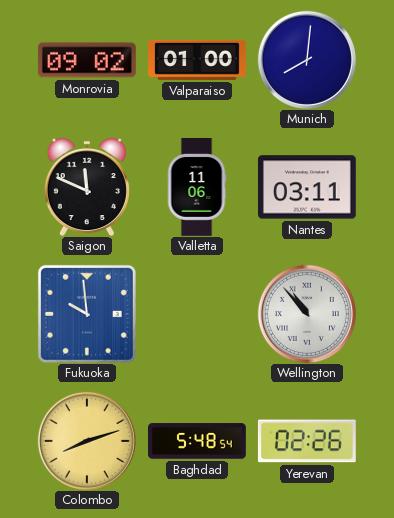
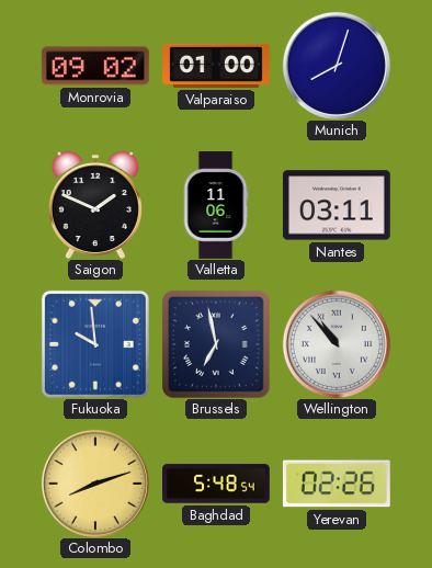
Munich: 8:01 -> 8:03
Saigon: 11:49 -> 1:49
Brussels: none -> 6:58
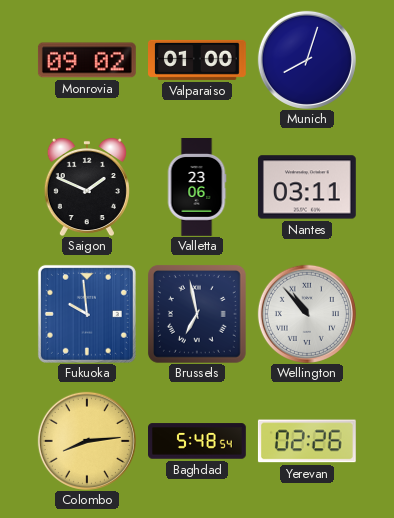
Valletta: 11:06 -> 23:06
Colombo: 8:12 -> 8:14
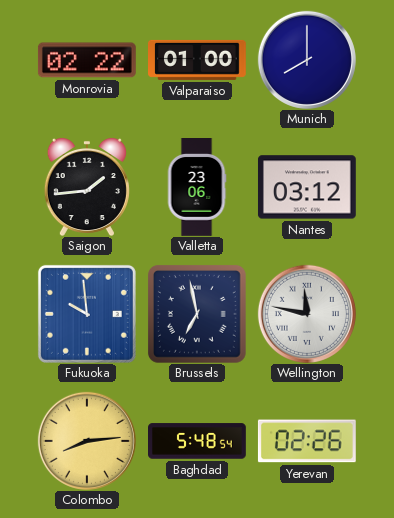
Monrovia: 09:02 -> 02:22
Munich: 8:03 -> 8:00
Saigon: 1:49 -> 1:44
Nantes: 03:11 -> 03:12
Wellington: 10:53 -> 11:47
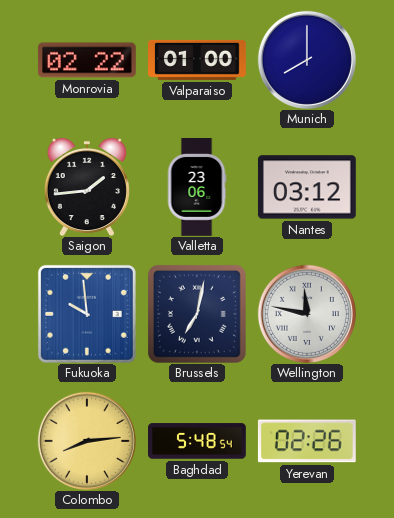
Brussels: 6:58 -> 7:02
